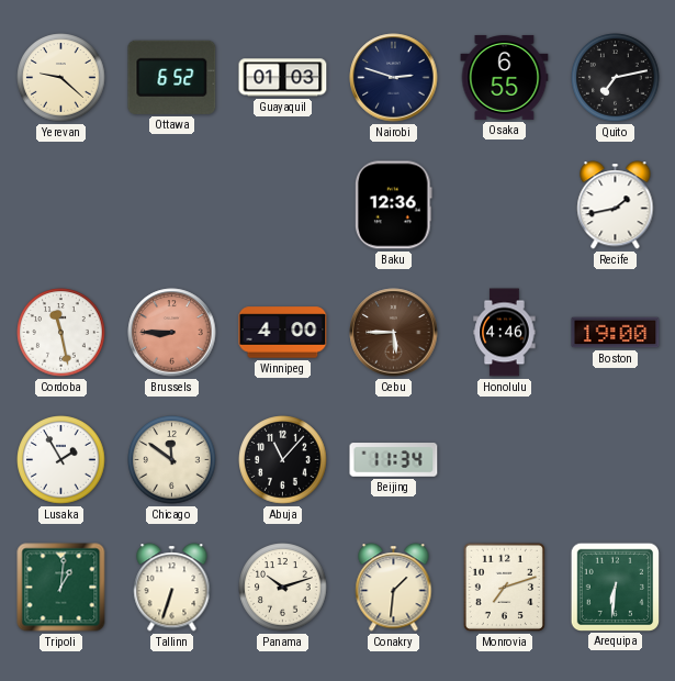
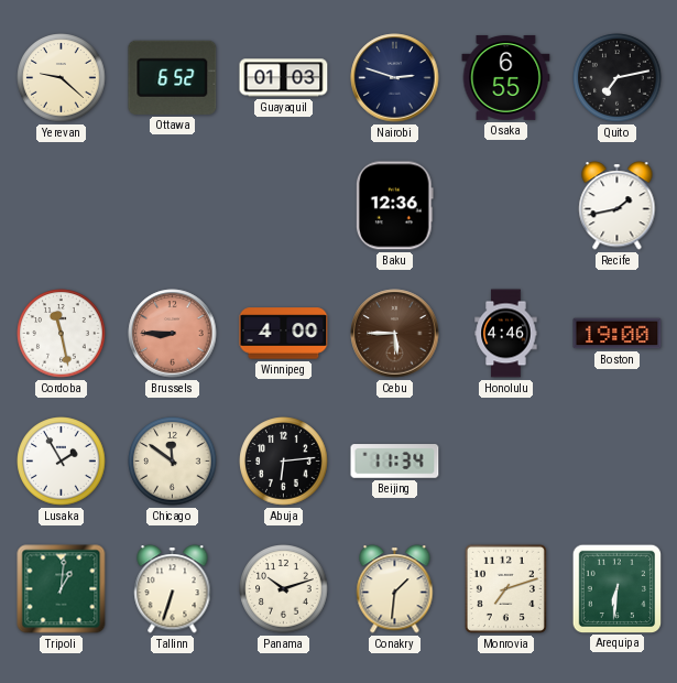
Abuja: 11:07 -> 6:14
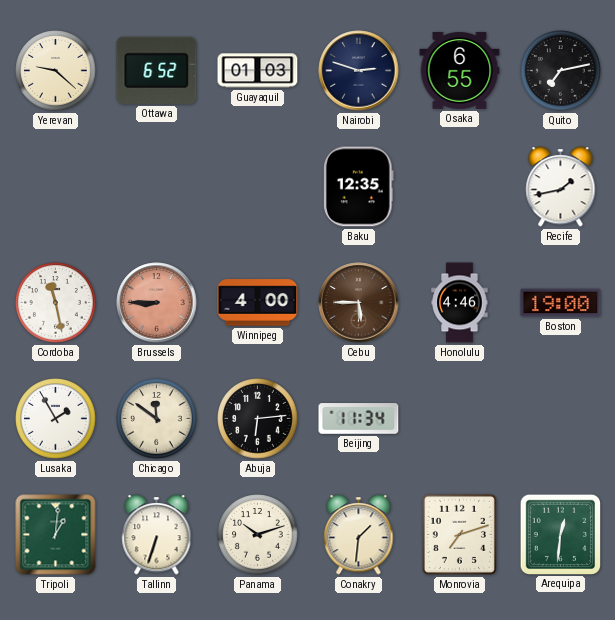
Baku: 12:36 -> 12:35
Arequipa: 6:31 -> 12:31
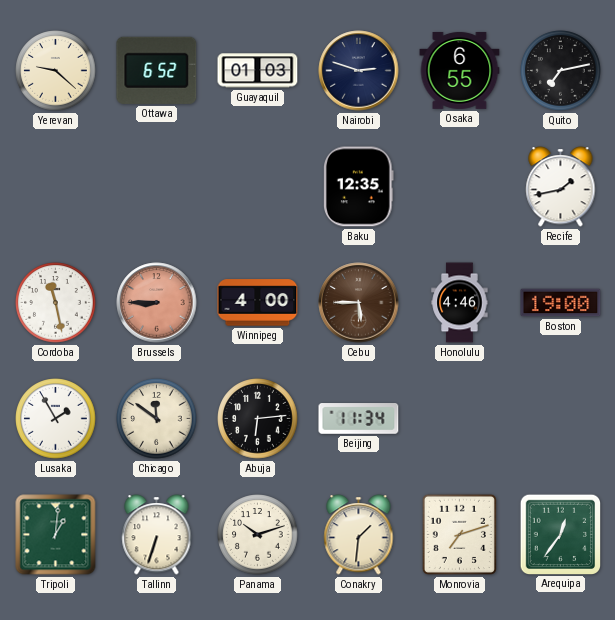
Arequipa: 12:31 -> 12:36
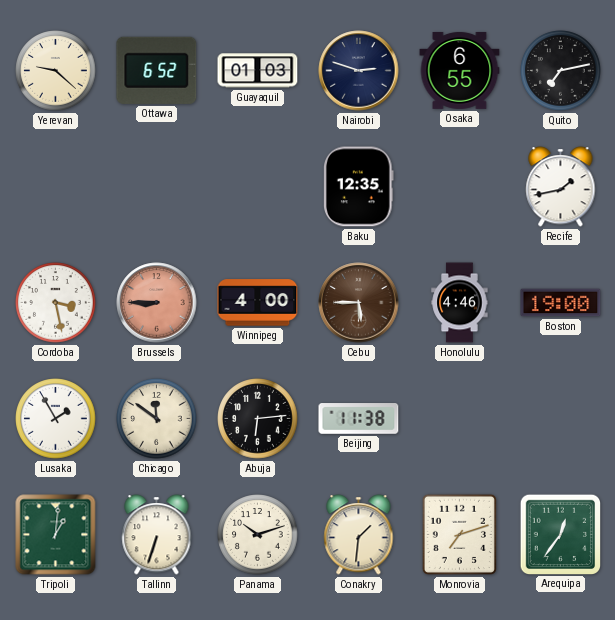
Cordoba: 11:28 -> 3:28
Beijing: 11:34 -> 11:38
